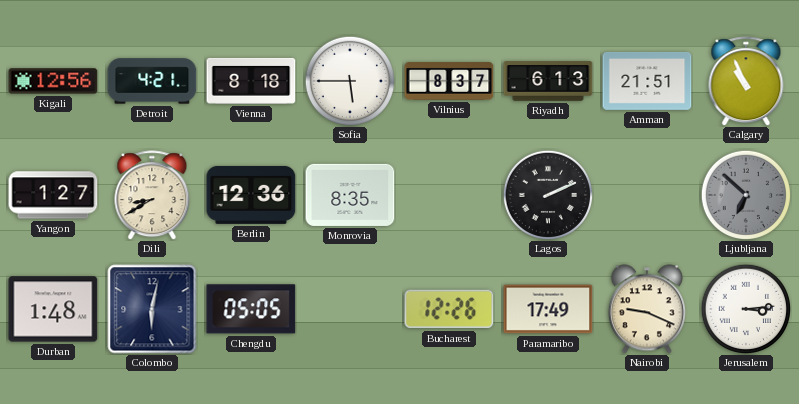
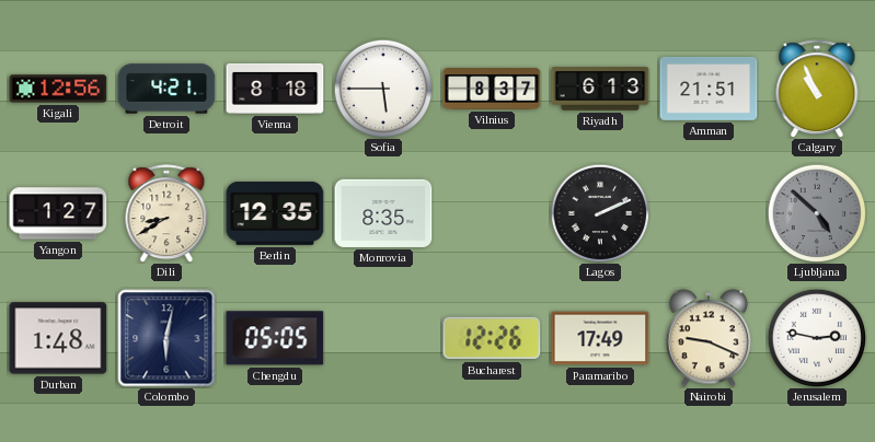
Berlin: 12:36 -> 12:35
Ljubljana: 6:52 -> 4:52
Jerusalem: 3:14 -> 2:47
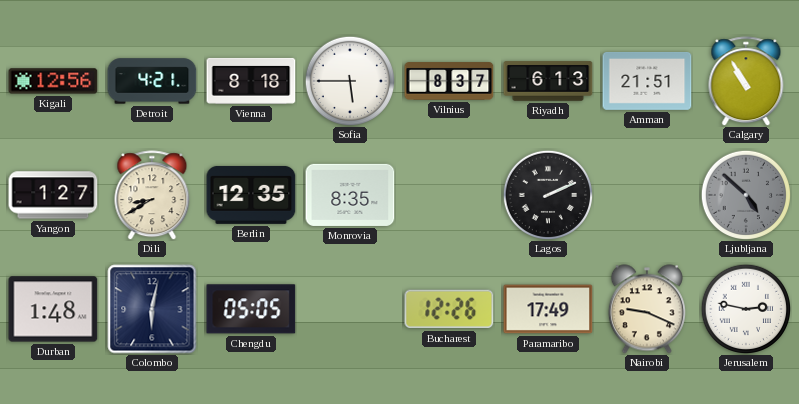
Calgary: 10:56 -> 10:55
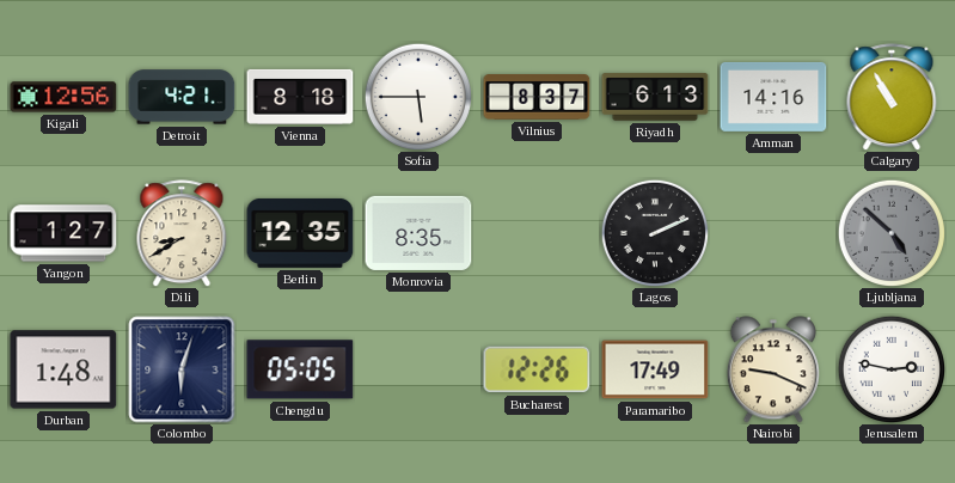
Amman: 21:51 -> 14:16
Colombo: 6:02 -> 6:03
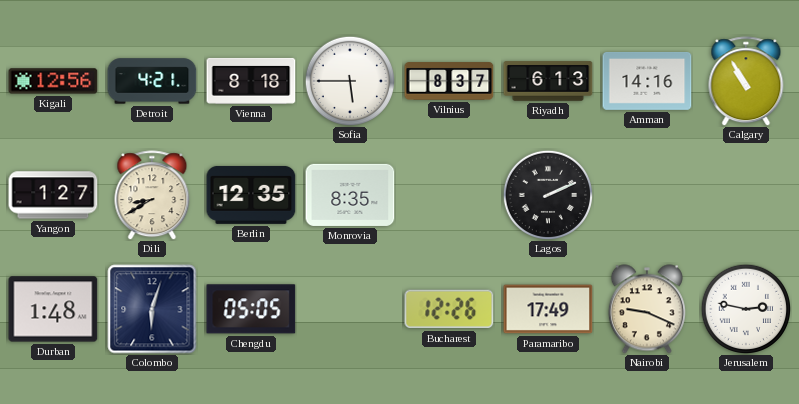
Ljubljana: 4:52 -> none
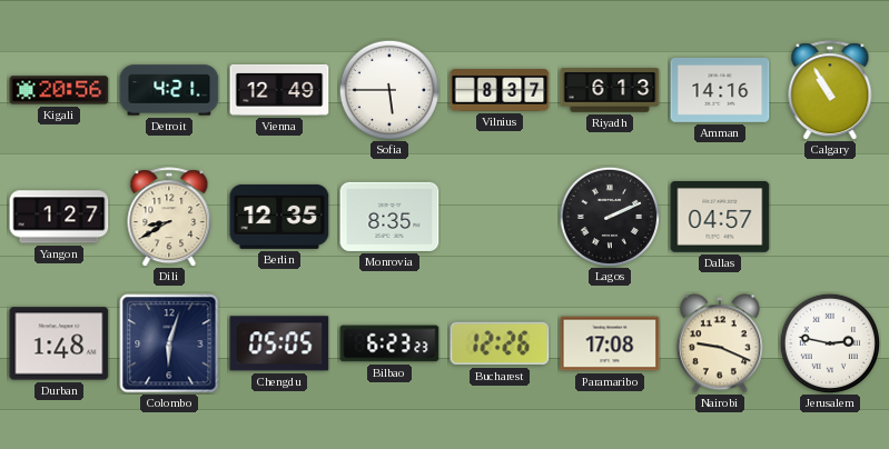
Kigali: 12:56 -> 20:56
Vienna: 8:18 -> 12:49
Dallas: none -> 04:57
Bilbao: none -> 6:23
Paramaribo: 17:49 -> 17:08
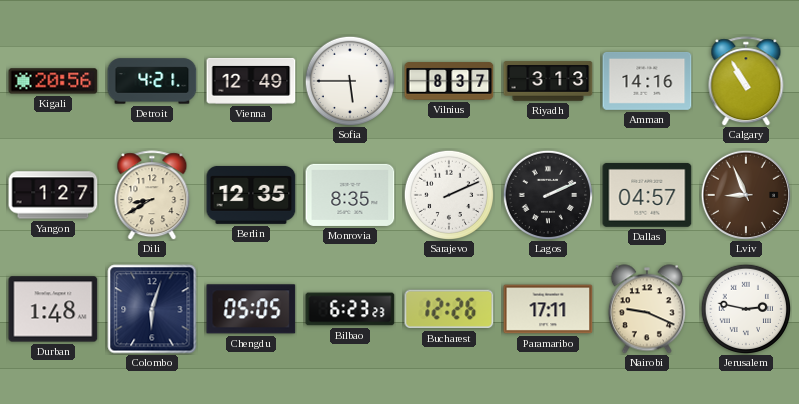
Riyadh: 6:13 -> 3:13
Sarajevo: none -> 2:11
Lviv: none -> 8:56
Paramaribo: 17:08 -> 17:11
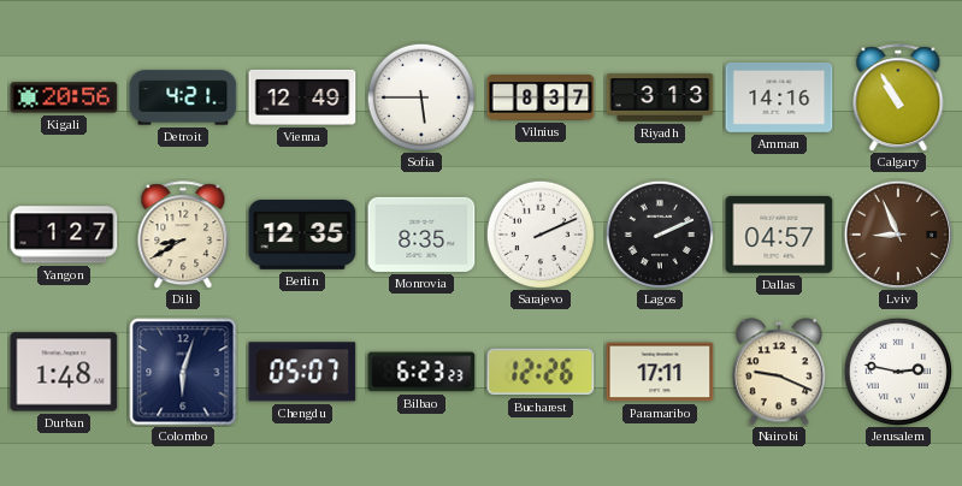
Chengdu: 05:05 -> 05:07
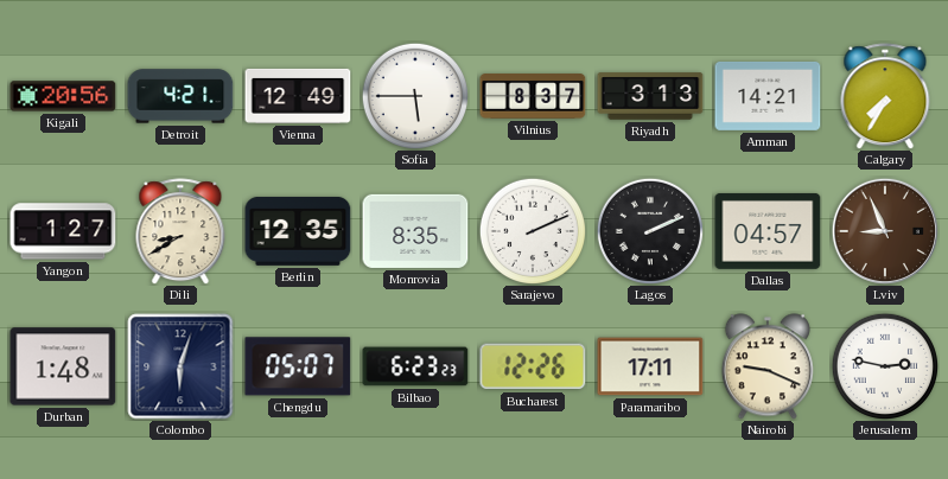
Amman: 14:16 -> 14:21
Calgary: 10:55 -> 7:35
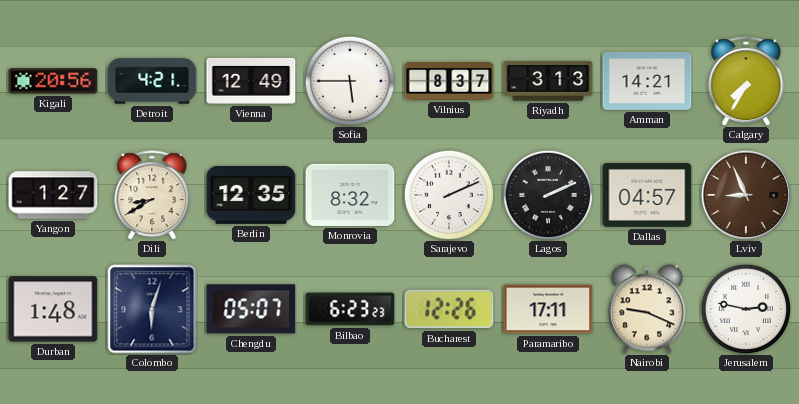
Monrovia: 8:35 -> 8:32
